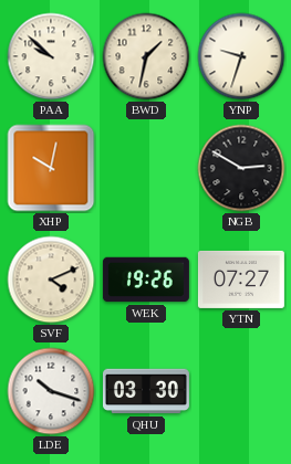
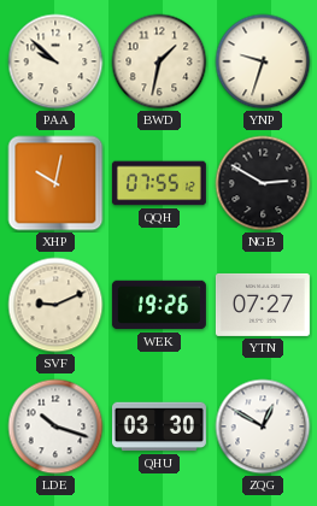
QQH: none -> 07:55
SVF: 4:11 -> 9:11
ZQG: none -> 12:50
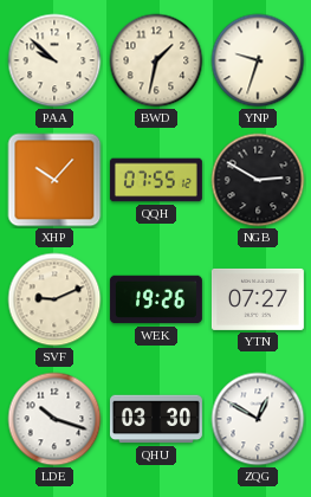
XHP: 10:02 -> 10:07
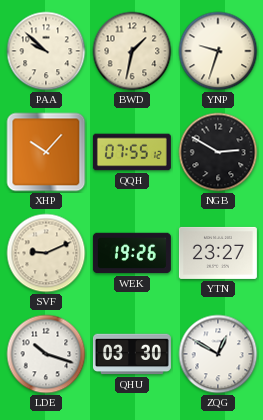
YTN: 07:27 -> 23:27
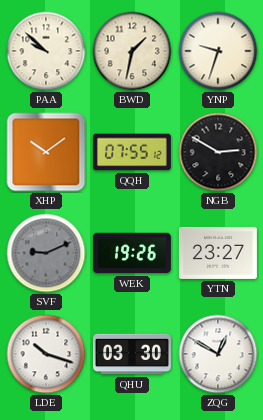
XHP: 10:07 -> 10:09
SVF dial: cream -> grey
